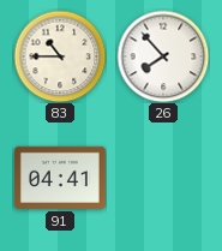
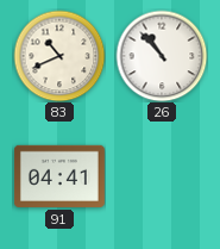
83: 10:45 -> 10:41
26: 7:53 -> 10:53
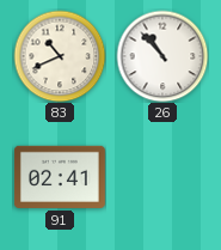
91: 04:41 -> 02:41
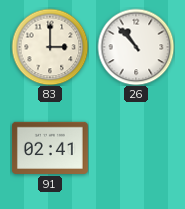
83: 10:41 -> 3:00
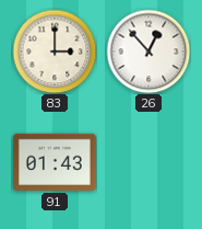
26: 10:53 -> 12:53
91: 02:41 -> 01:43
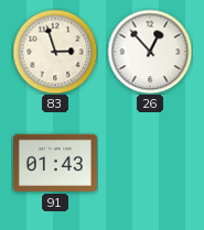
83: 3:00 -> 2:57
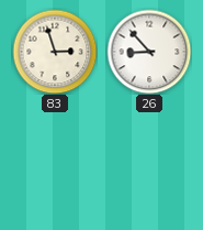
26: 12:53 -> 8:53
91: 01:43 -> none
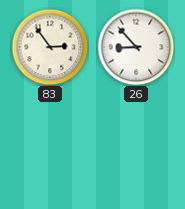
83: 2:57 -> 2:54
